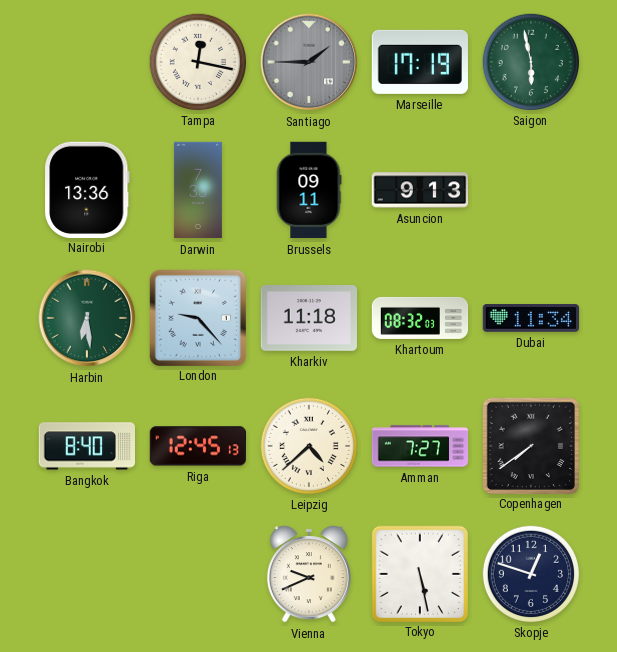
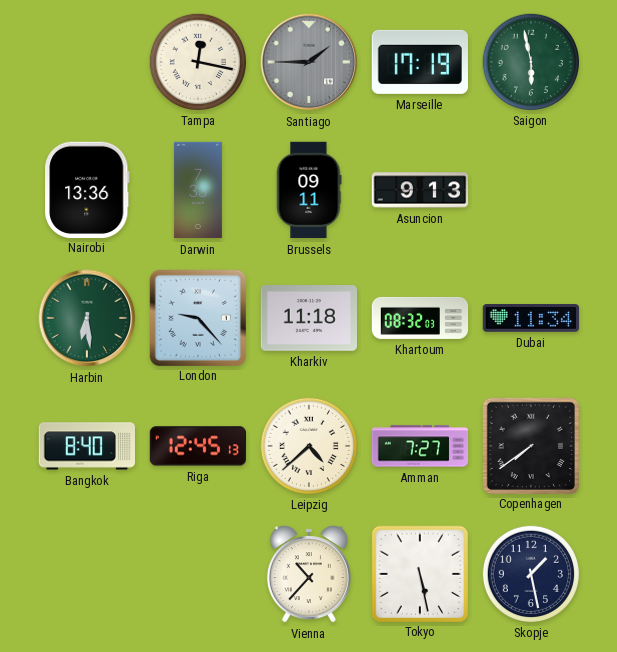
Vienna: 9:41 -> 10:37
Skopje: 12:48 -> 1:28
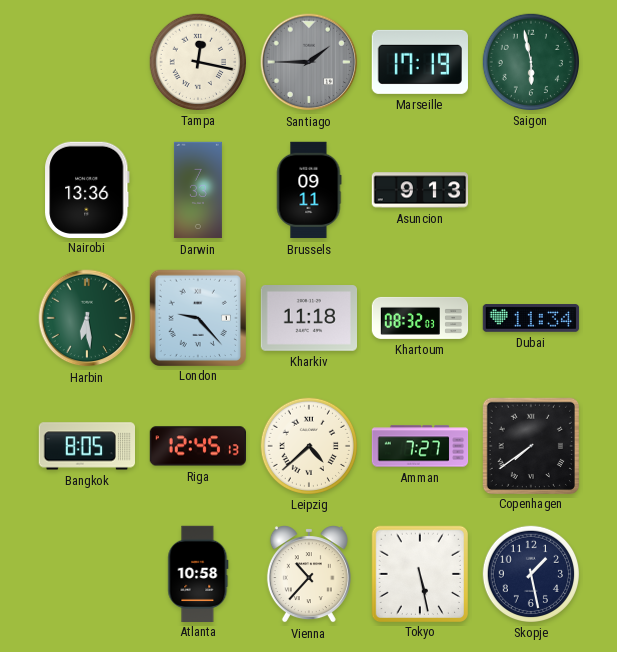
Bangkok: 8:40 -> 8:05
Atlanta: none -> 10:58
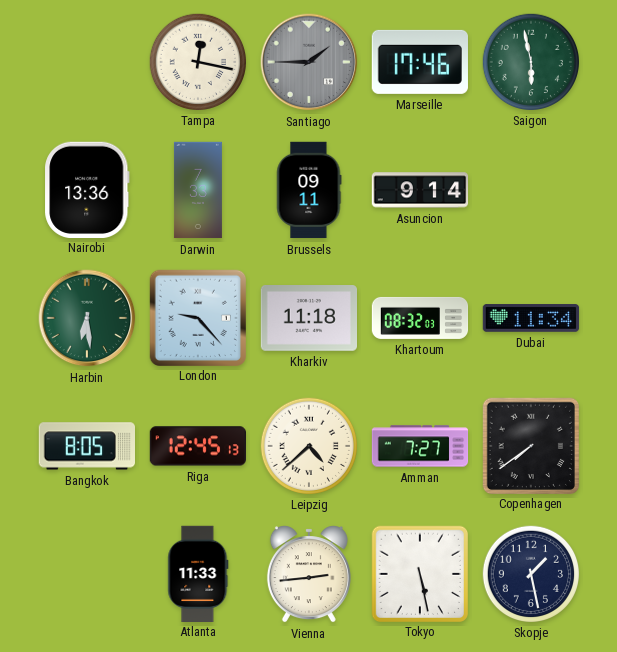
Marseille: 17:19 -> 17:46
Asuncion: 9:13 -> 9:14
Atlanta: 10:58 -> 11:33
Vienna: 10:37 -> 2:44
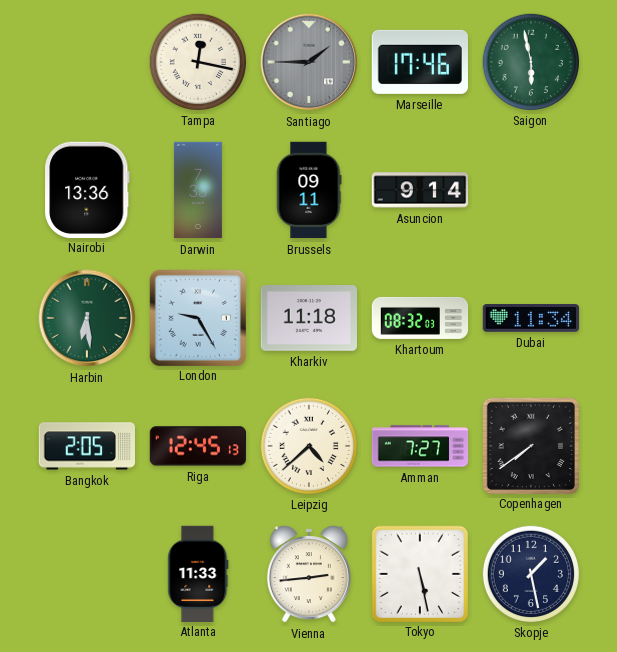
London: 9:23 -> 9:25
Bangkok: 8:05 -> 2:05
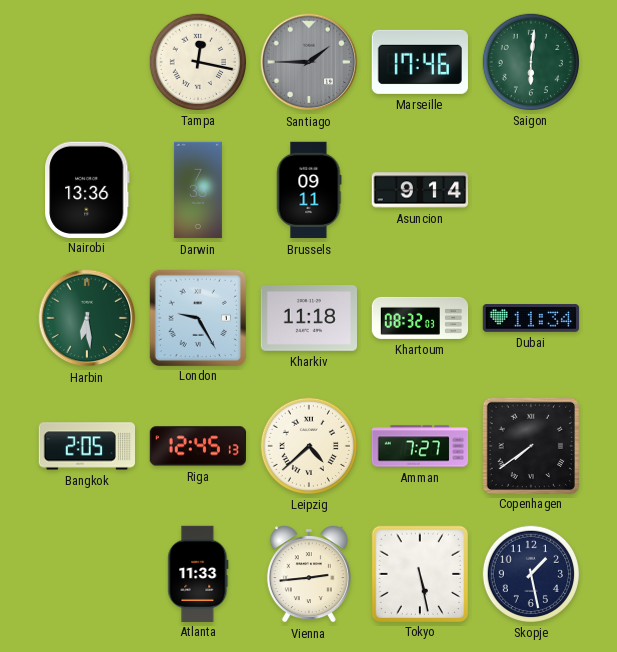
Saigon: 5:58 -> 6:01
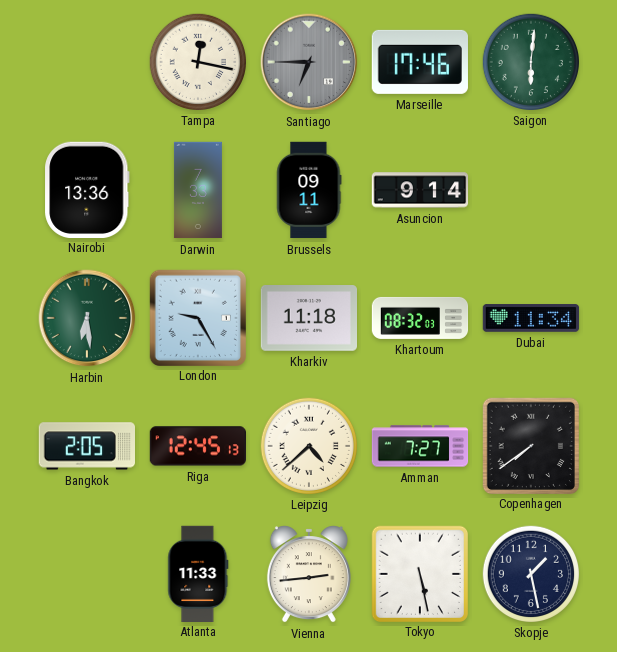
Santiago: 1:45 -> 6:45
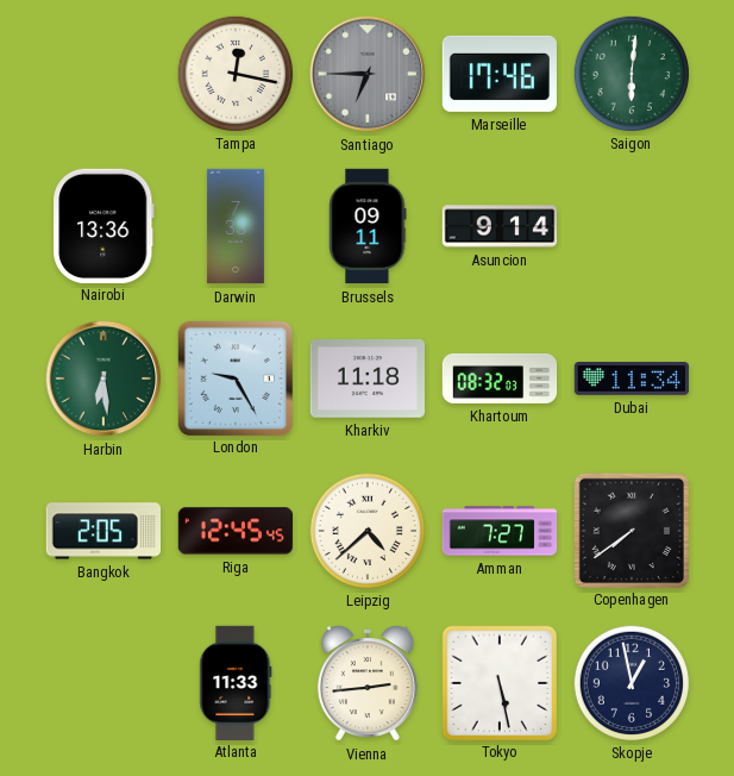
Riga: 12:45:13 -> 12:45:45
Skopje: 1:28 -> 12:58
